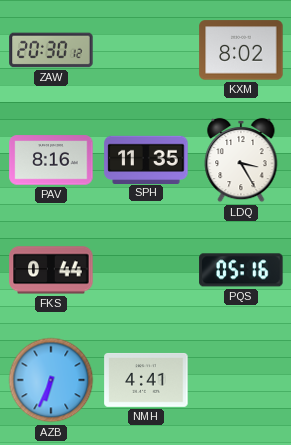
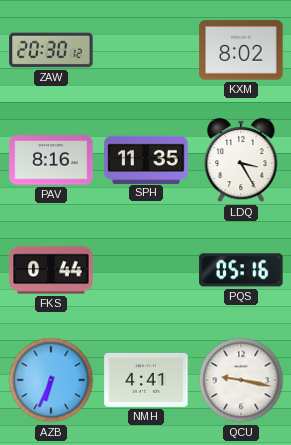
QCU: none -> 9:17
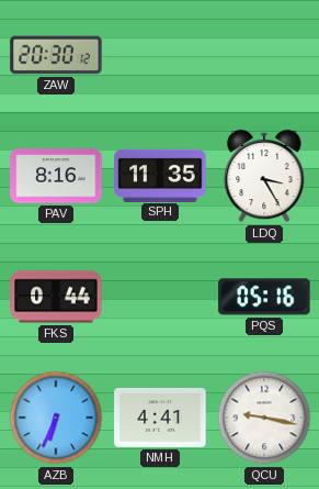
KXM: 8:02 -> none
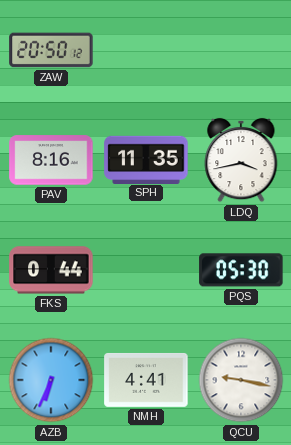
ZAW: 20:30 -> 20:50
LDQ: 3:25 -> 3:43
PQS: 05:16 -> 05:30
